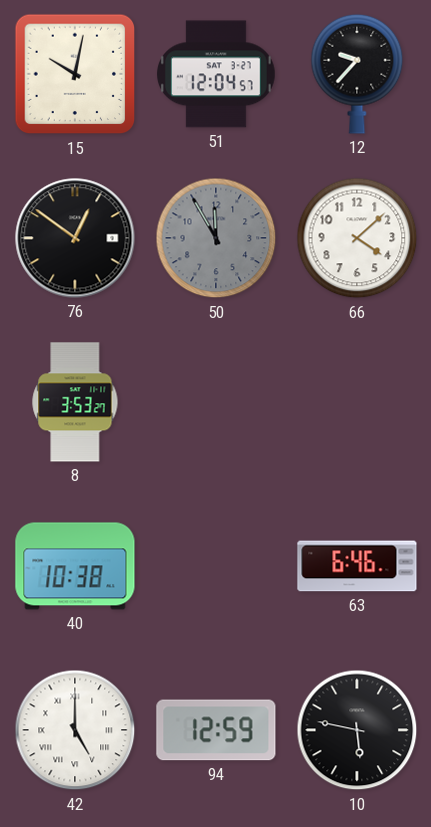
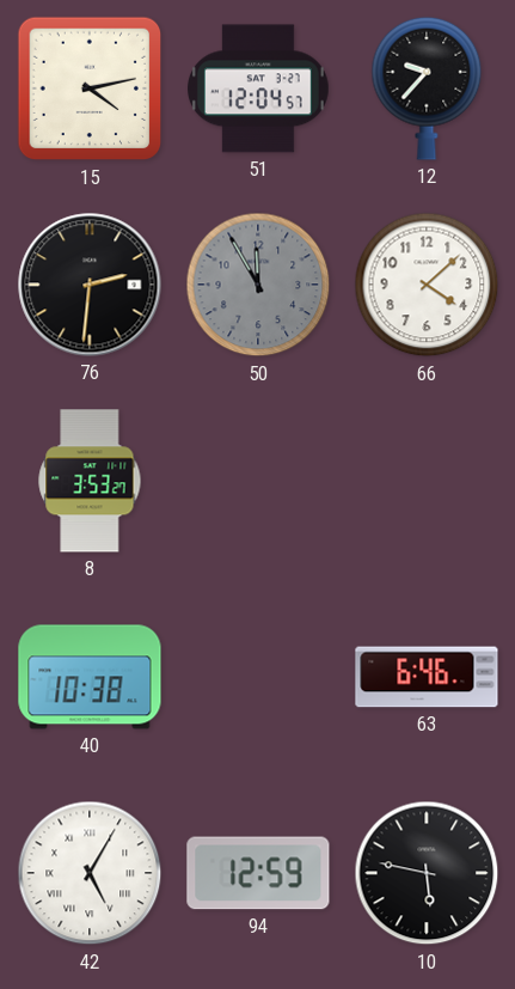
15: 10:02 -> 4:13
76: 12:51 -> 2:31
42: 5:00 -> 5:05
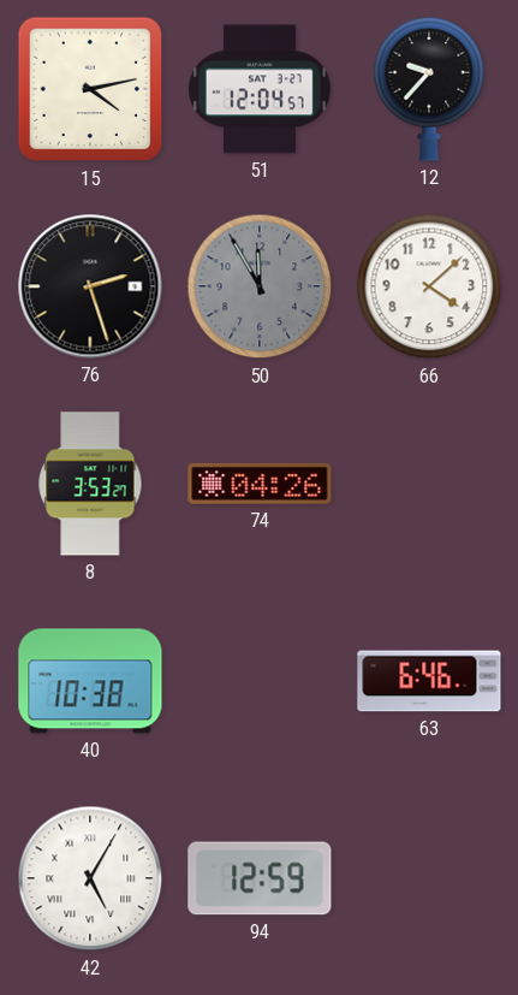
76: 2:31 -> 2:27
74: none -> 04:26
10: 5:47 -> none
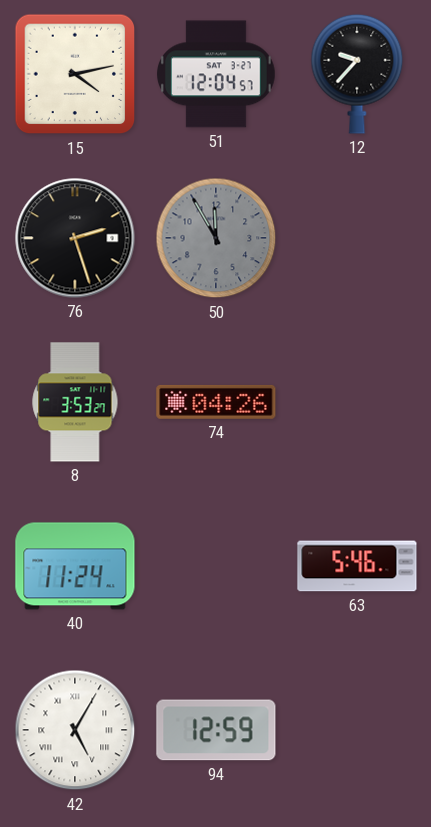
66: 4:08 -> none
40: 10:38 -> 11:24
63: 6:46 -> 5:46
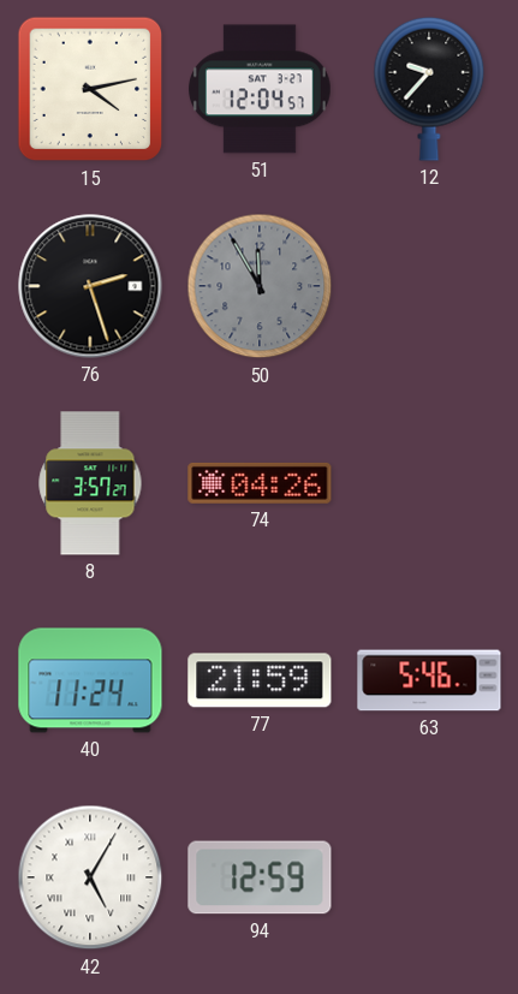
8: 3:53 -> 3:57
77: none -> 21:59
